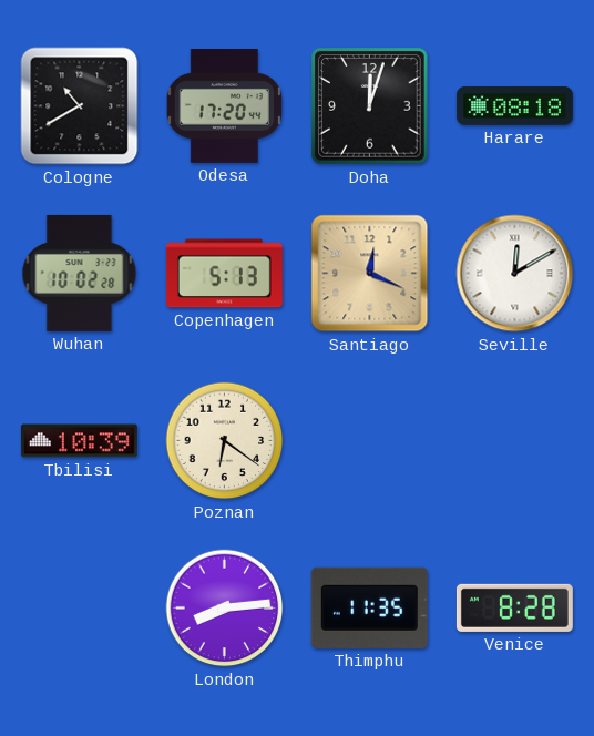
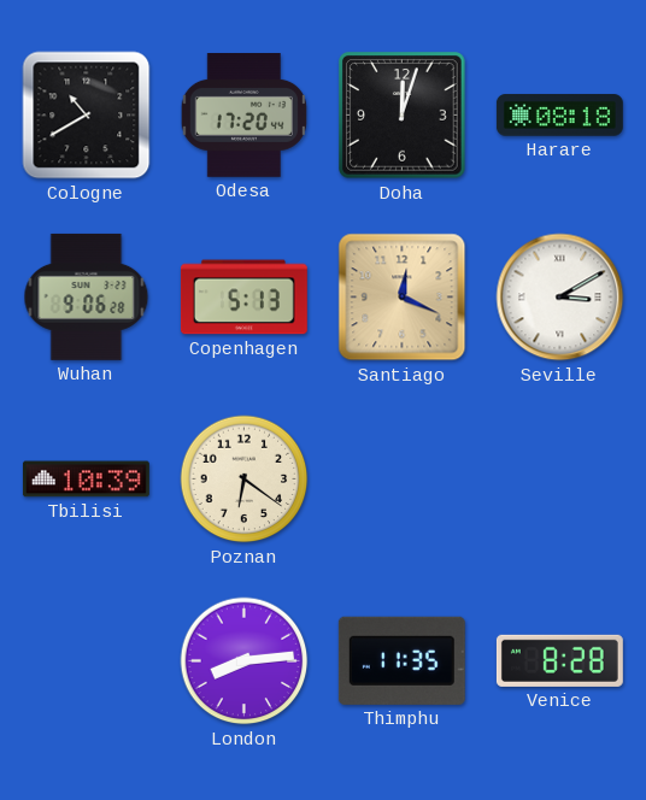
Wuhan: 10:02 -> 9:06
Seville: 12:10 -> 3:10
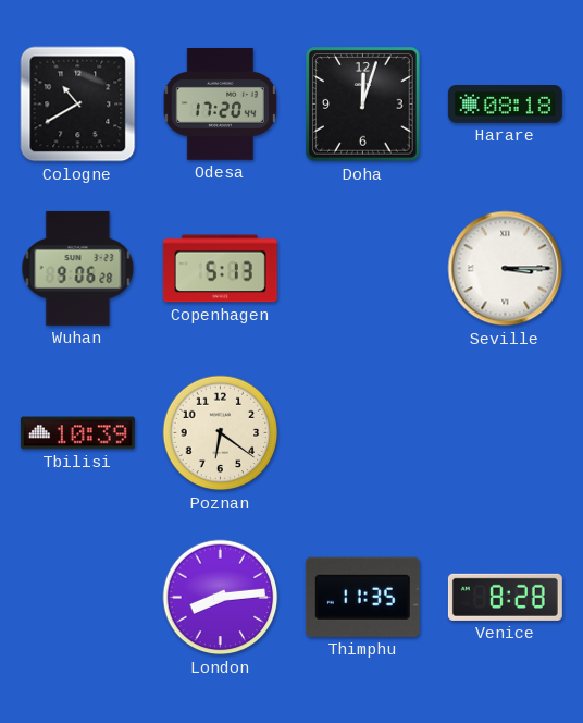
Santiago: 12:19 -> none
Seville: 3:10 -> 3:15
